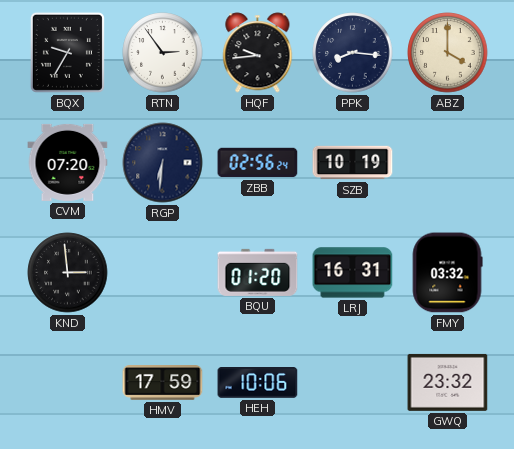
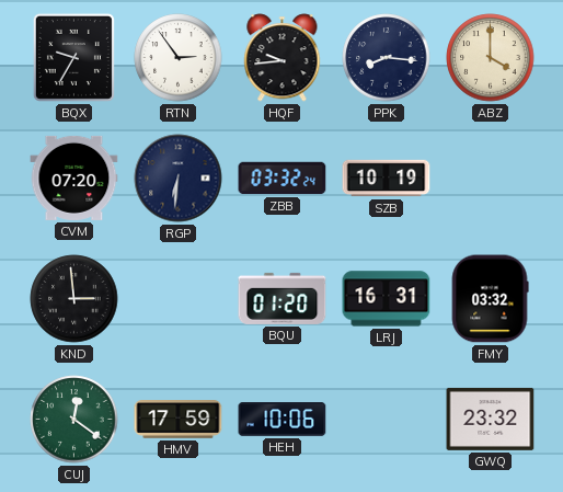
ZBB: 02:56 -> 03:32
CUJ: none -> 12:21
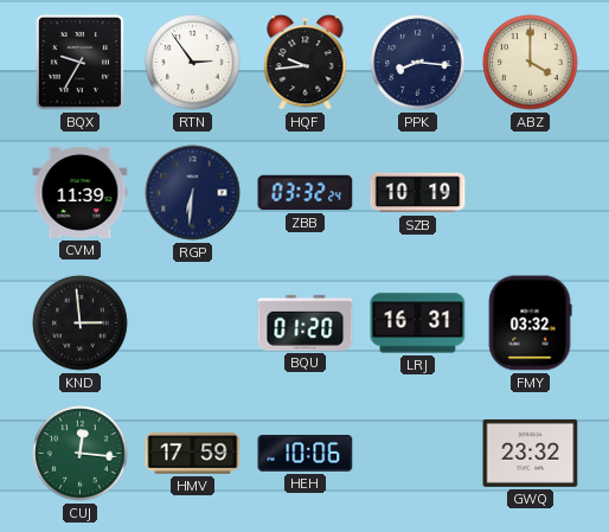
CVM: 07:20 -> 11:39
CUJ: 12:21 -> 12:16
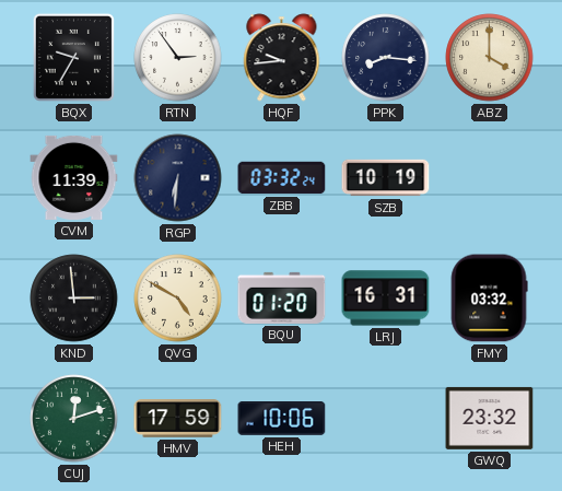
QVG: none -> 4:50
CUJ: 12:16 -> 12:12
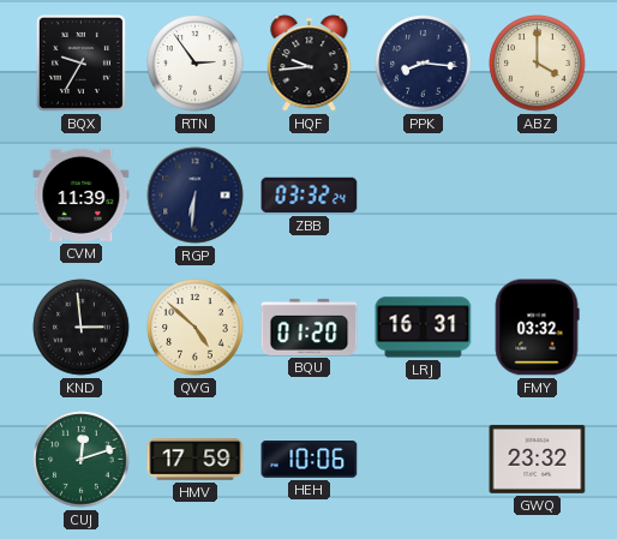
SZB: 10:19 -> none
QVG: 4:50 -> 4:52
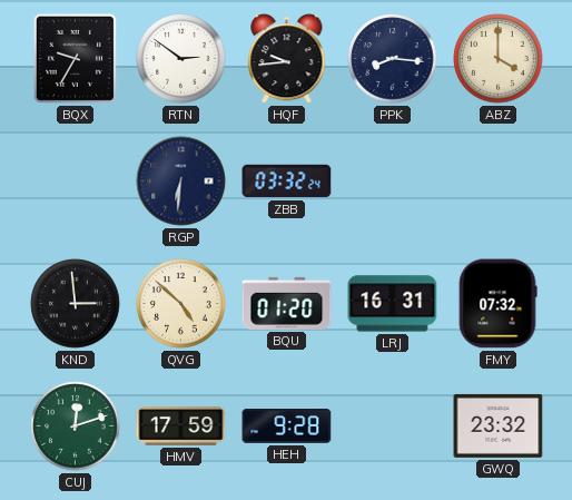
RTN: 2:54 -> 2:51
CVM: 11:39 -> none
FMY: 03:32 -> 07:32
HEH: 10:06 -> 9:28
